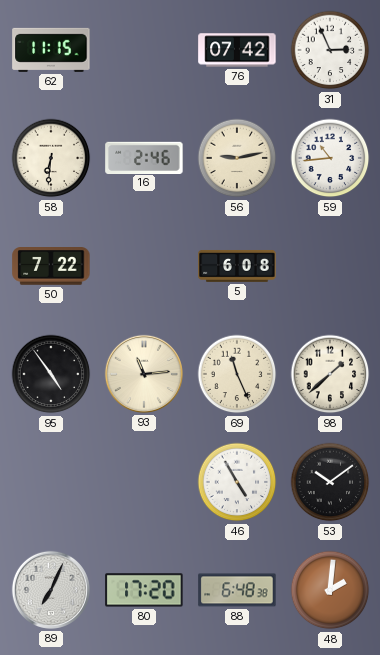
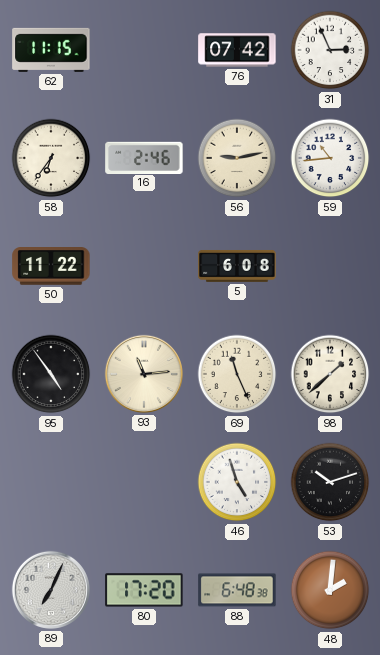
58: 6:31 -> 6:36
50: 7:22 -> 11:22
46: 4:55 -> 4:57
53: 10:09 -> 10:12
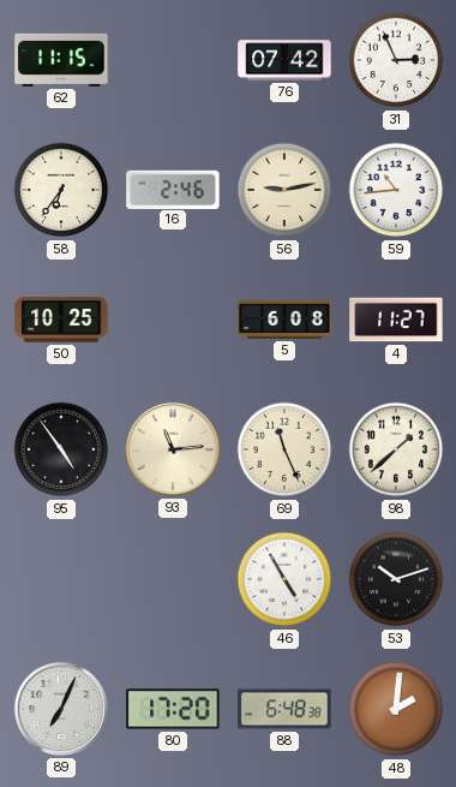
50: 11:22 -> 10:25
4: none -> 11:27
46: 4:57 -> 4:55
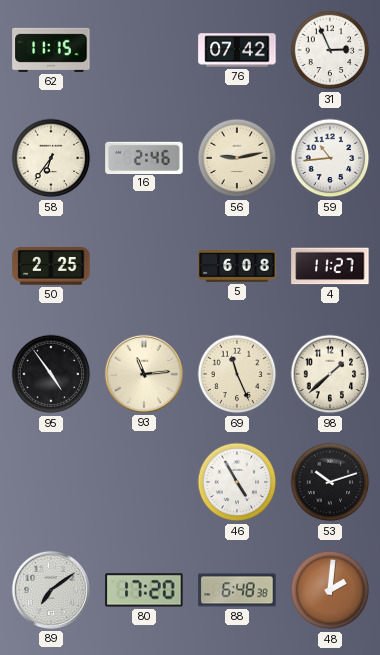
50: 10:25 -> 2:25
89: 7:04 -> 7:09
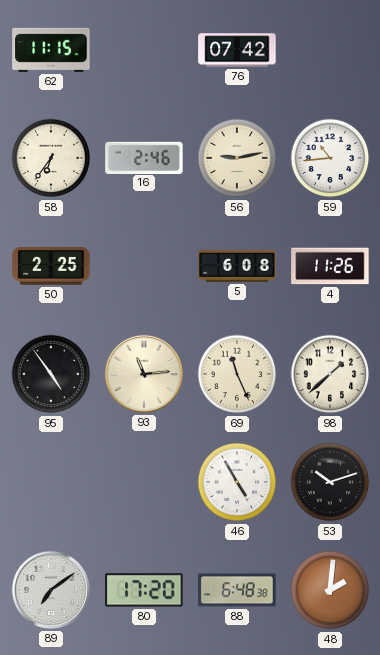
31: 2:56 -> none
4: 11:27 -> 11:26
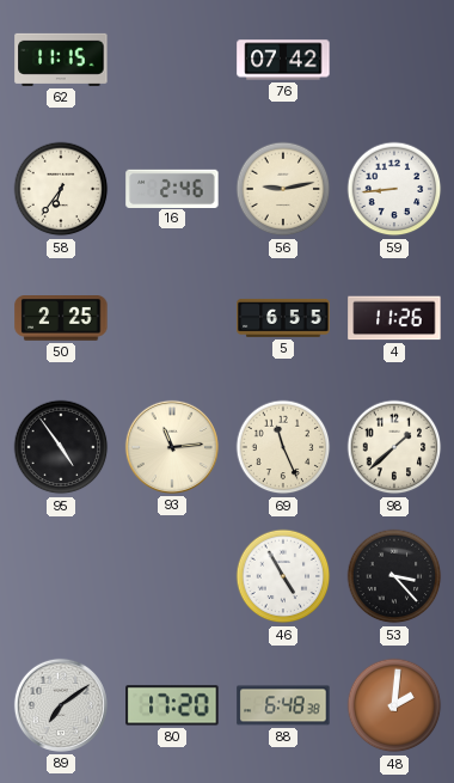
59: 10:44 -> 8:44
5: 6:08 -> 6:55
53: 10:12 -> 3:23
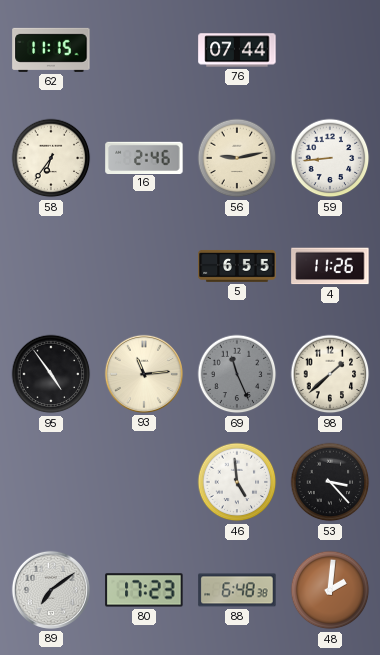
76: 07:42 -> 07:44
50: 2:25 -> none
69 dial: cream -> grey
46: 4:55 -> 4:59
80: 17:20 -> 17:23
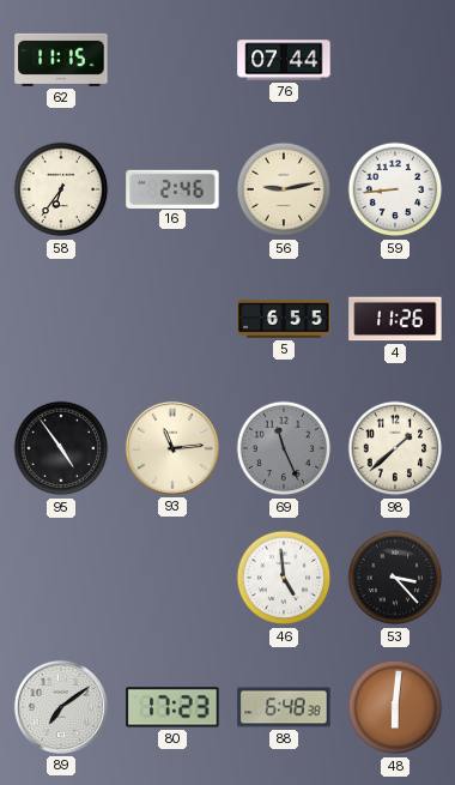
48: 2:01 -> 6:01
